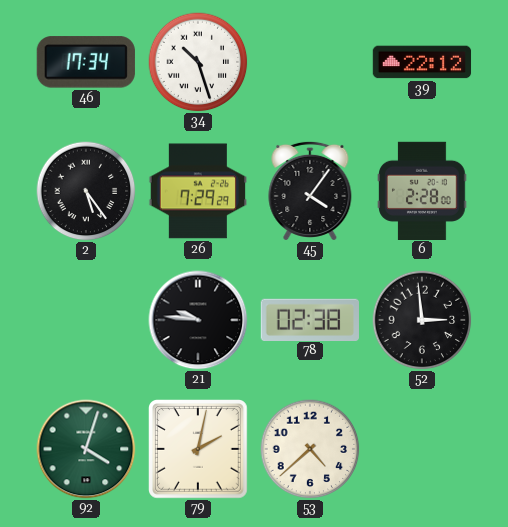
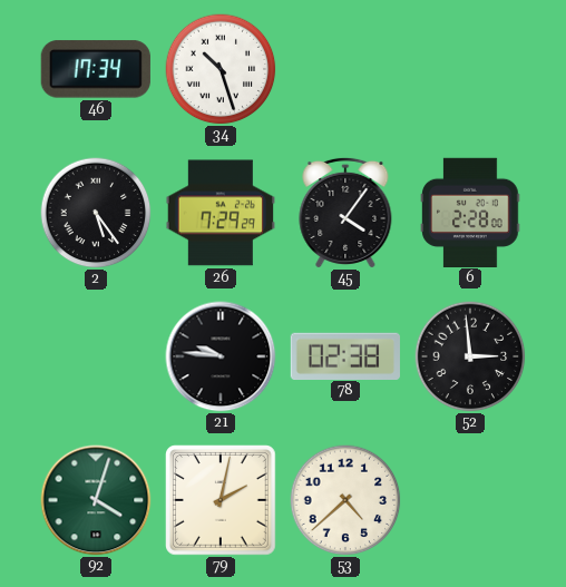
39: 22:12 -> none
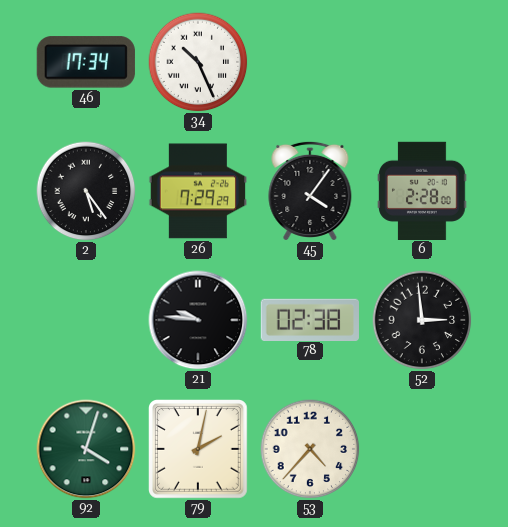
34: 10:27 -> 10:26
53: 4:38 -> 4:37
